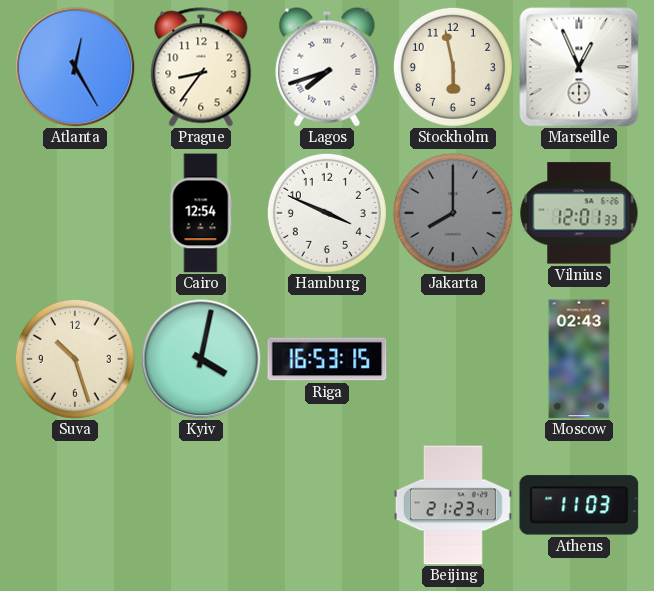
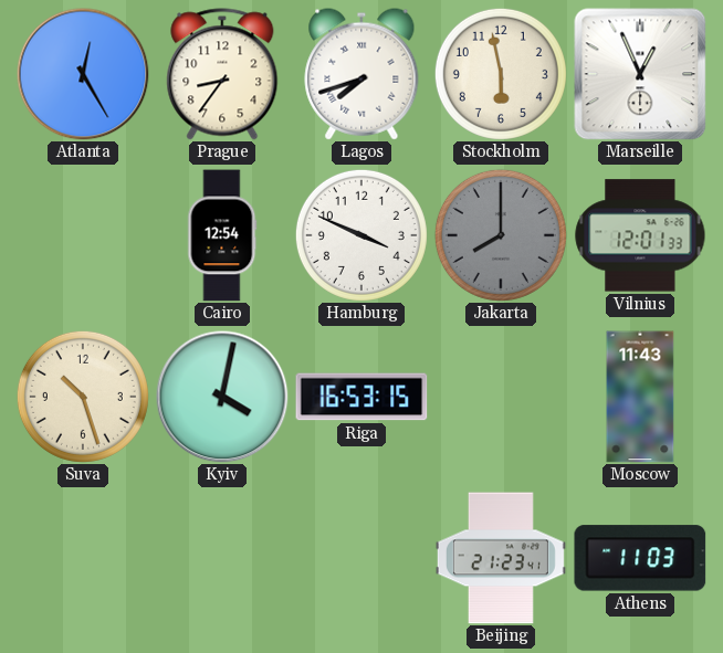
Moscow: 02:43 -> 11:43
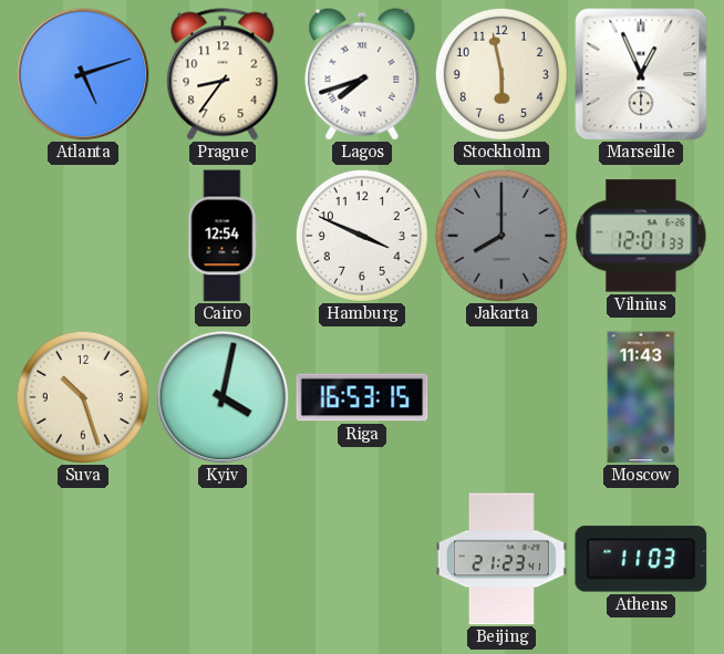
Atlanta: 12:25 -> 5:12
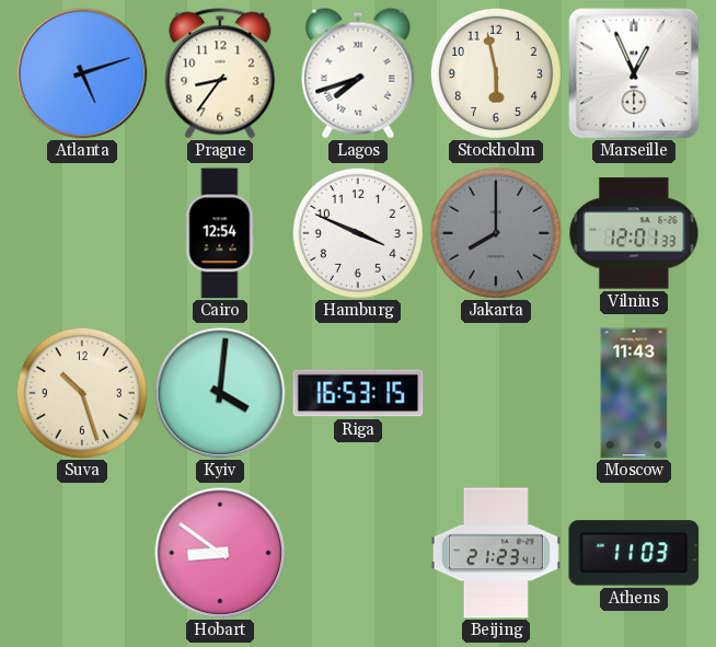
Kyiv: 4:02 -> 4:01
Hobart: none -> 8:51
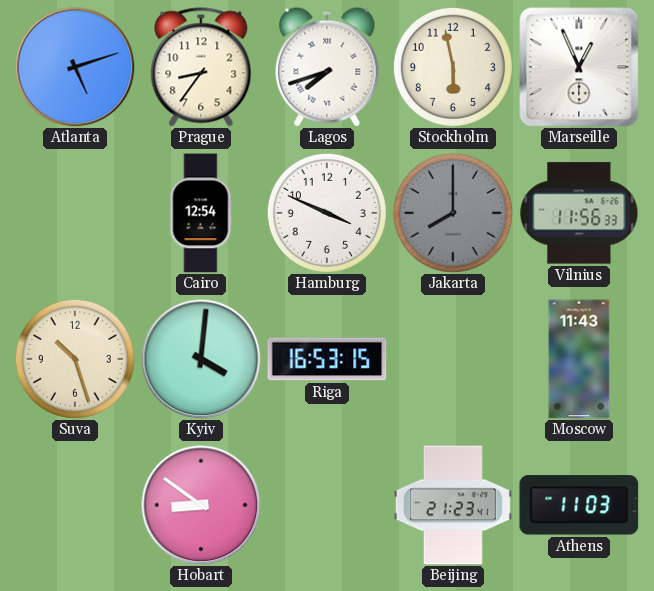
Vilnius: 12:01 -> 11:56
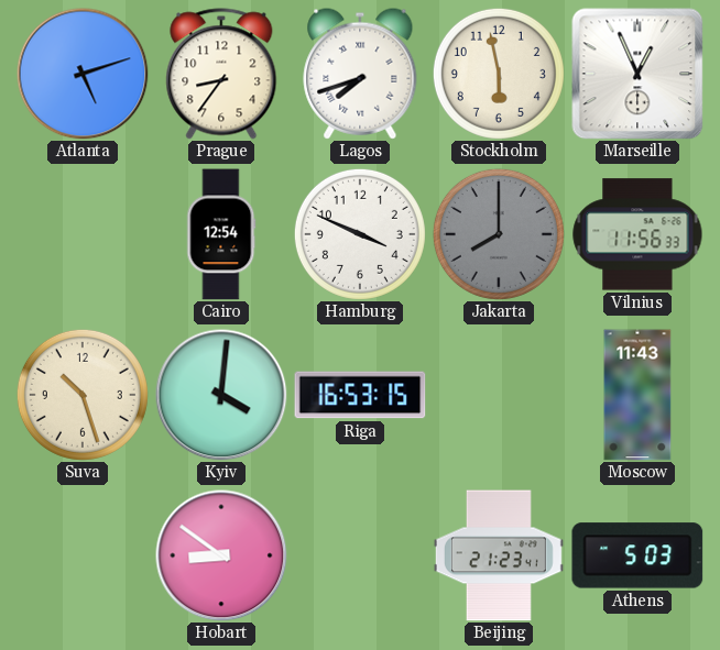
Athens: 11:03 -> 5:03
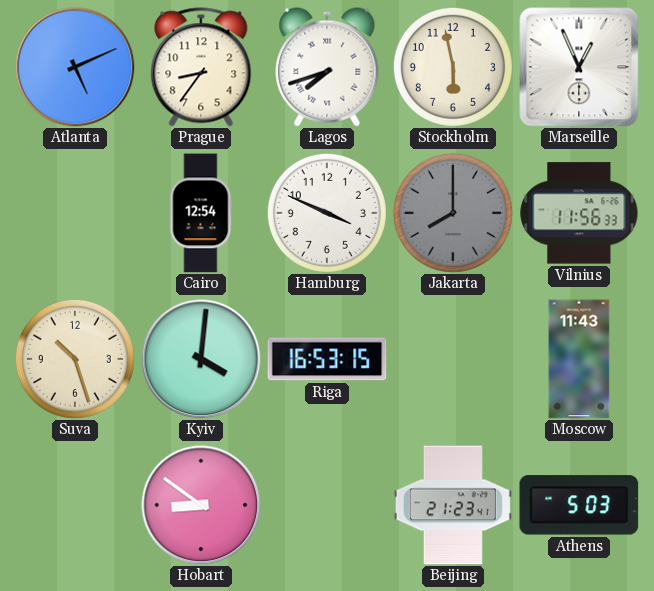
Atlanta: 5:12 -> 5:11
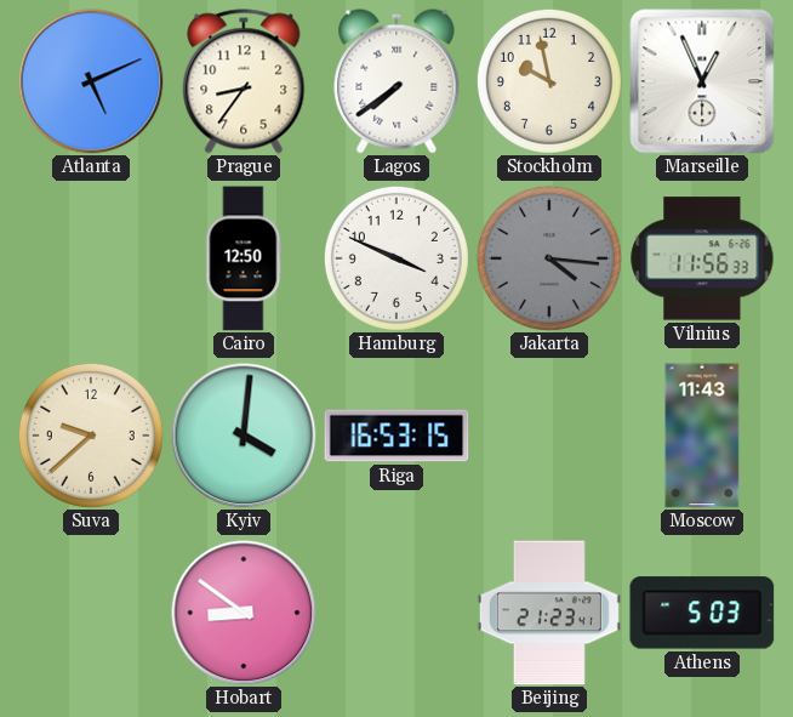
Lagos: 7:42 -> 7:39
Stockholm: 5:58 -> 9:58
Cairo: 12:54 -> 12:50
Jakarta: 8:00 -> 4:16
Suva: 10:27 -> 9:38
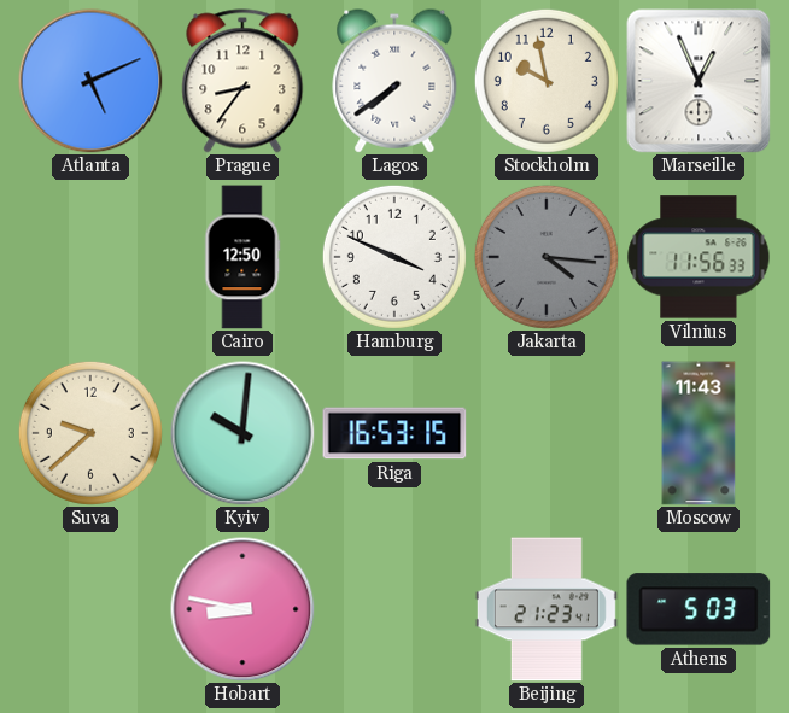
Kyiv: 4:01 -> 10:01
Hobart: 8:51 -> 8:47
